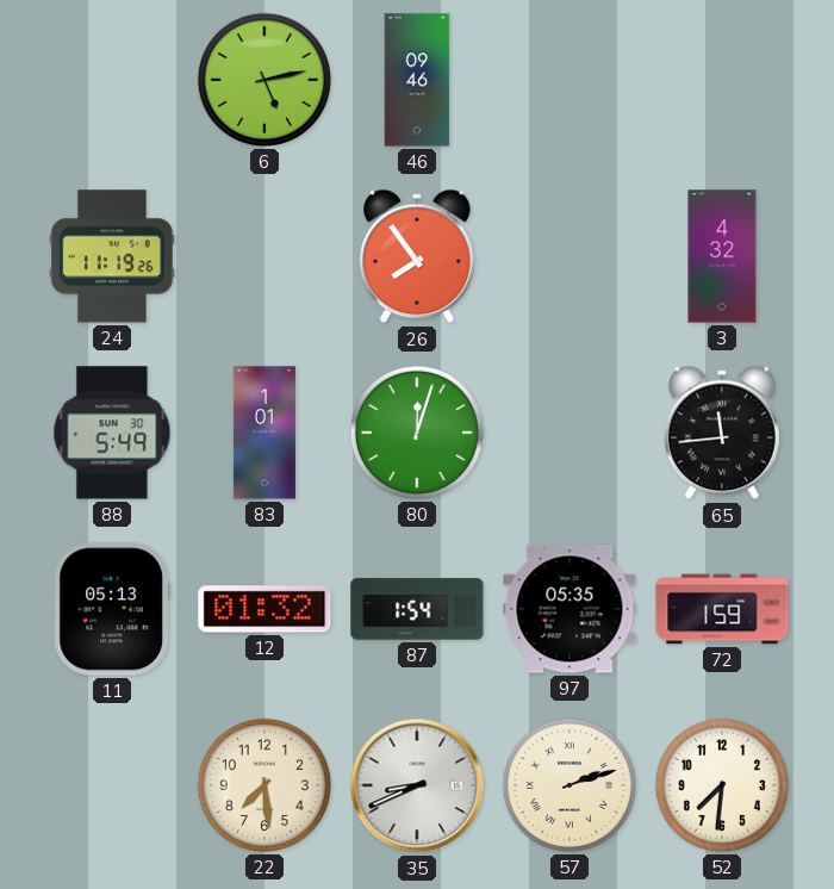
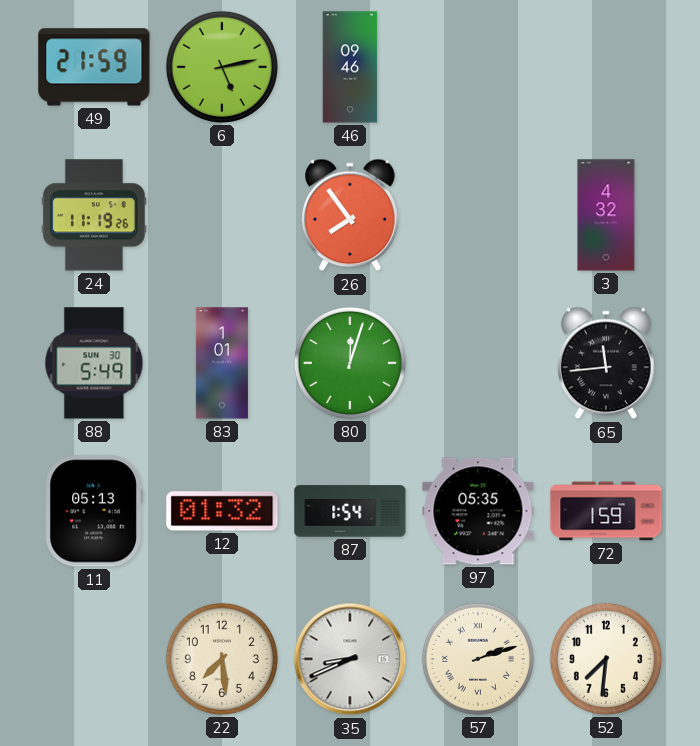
49: none -> 21:59
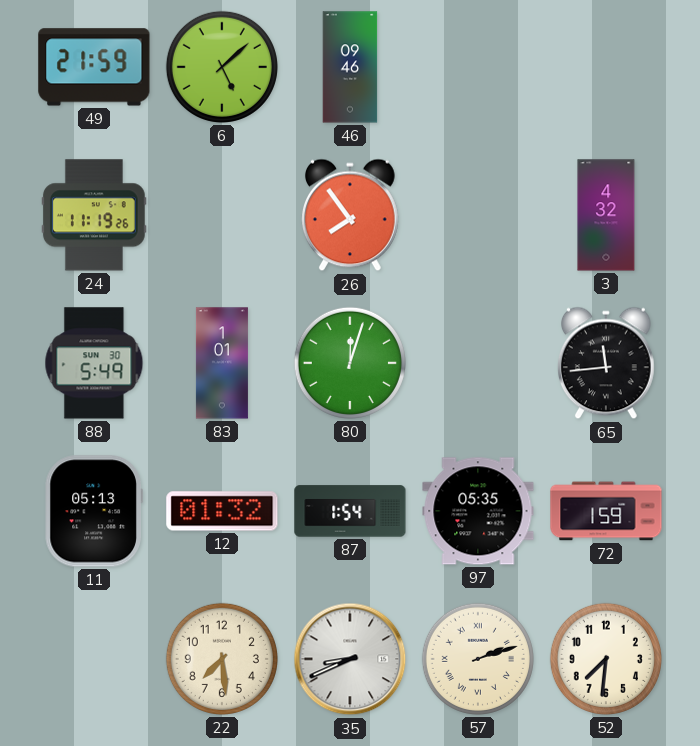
6: 5:13 -> 5:08
